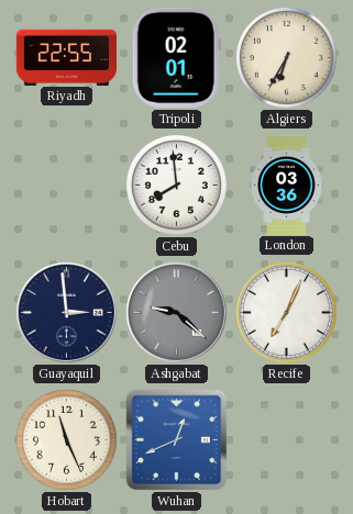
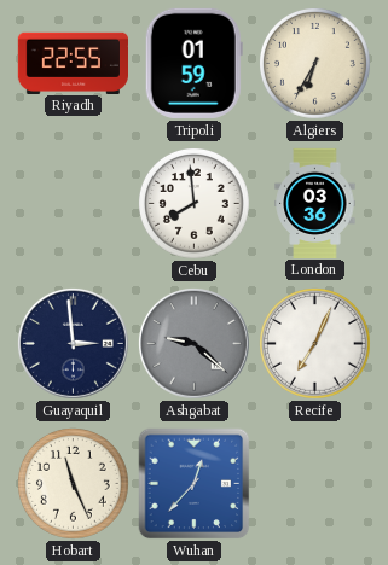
Tripoli: 02:01 -> 01:59
Wuhan: 12:41 -> 12:37
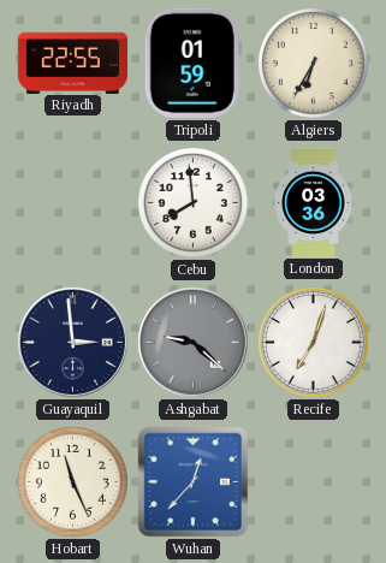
Recife: 7:04 -> 7:03
